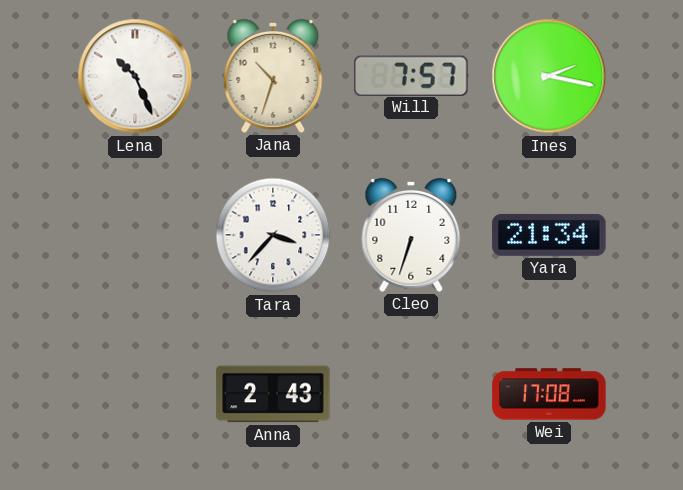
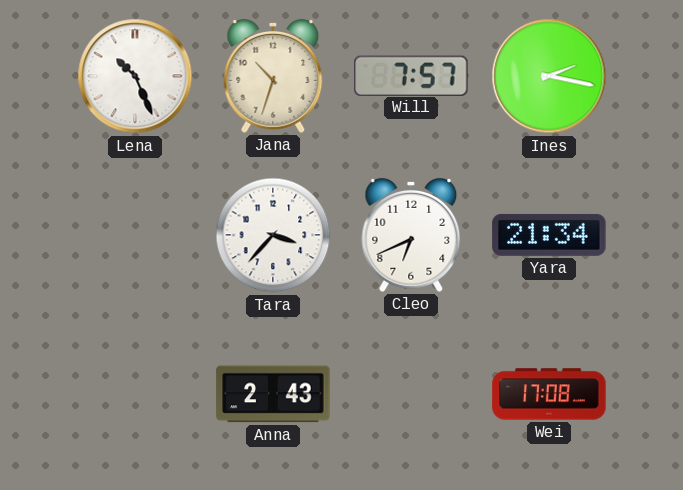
Cleo: 6:33 -> 6:41
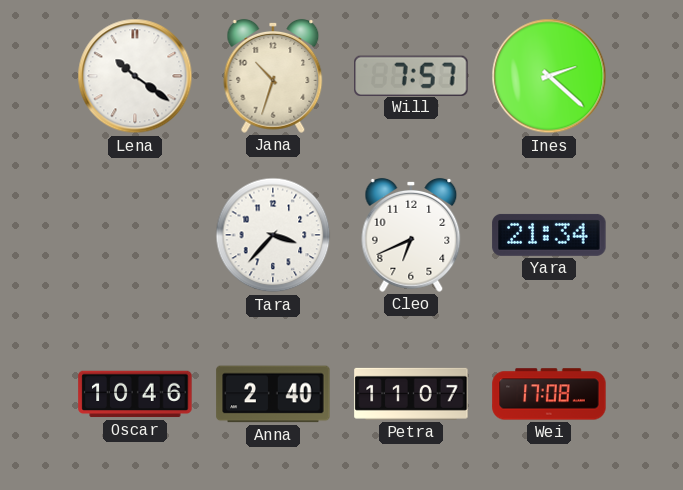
Lena: 10:26 -> 10:21
Ines: 2:17 -> 2:22
Oscar: none -> 10:46
Anna: 2:43 -> 2:40
Petra: none -> 11:07
